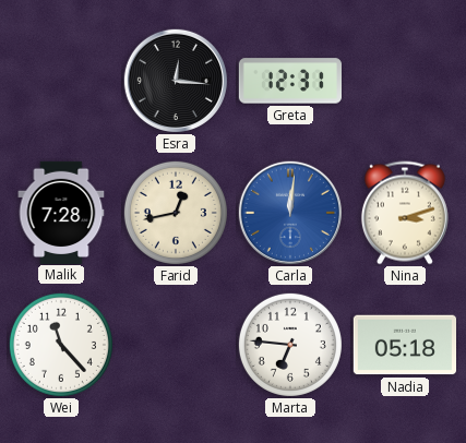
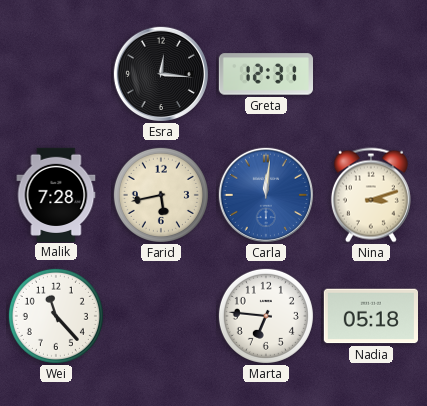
Farid: 12:43 -> 5:43
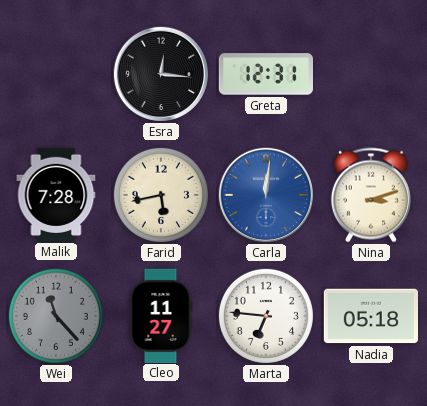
Wei dial: white -> grey
Cleo: none -> 11:27
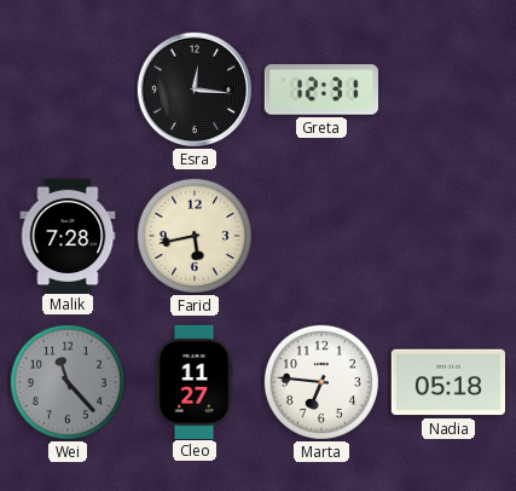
Carla: 12:01 -> none
Nina: 3:12 -> none
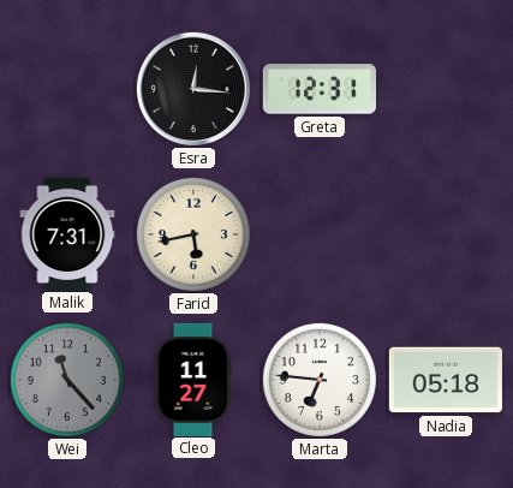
Malik: 7:28 -> 7:31
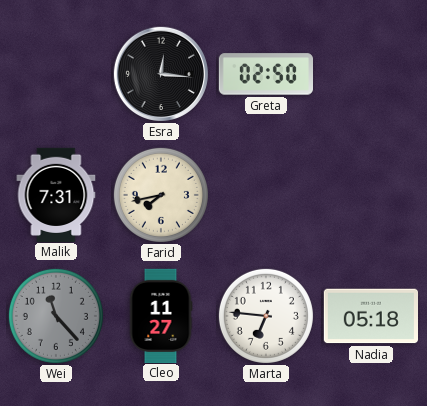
Greta: 12:31 -> 02:50
Farid: 5:43 -> 7:43
